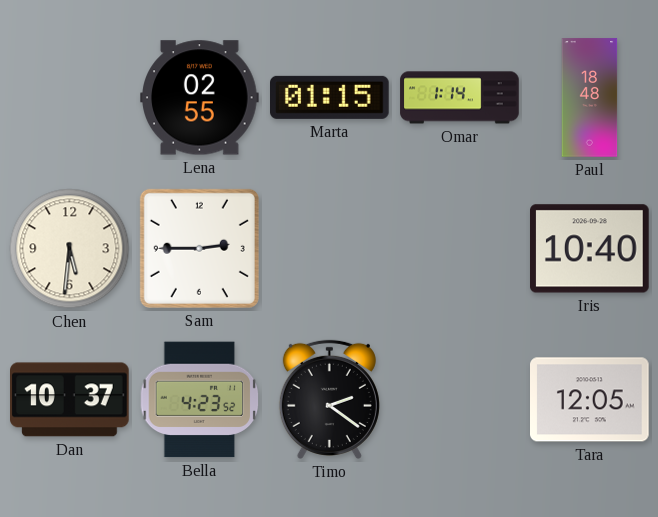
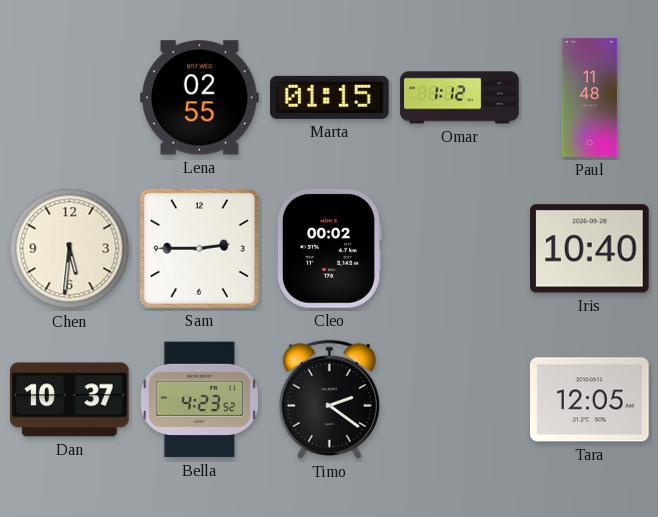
Omar: 1:14 -> 1:12
Paul: 18:48 -> 11:48
Cleo: none -> 00:02
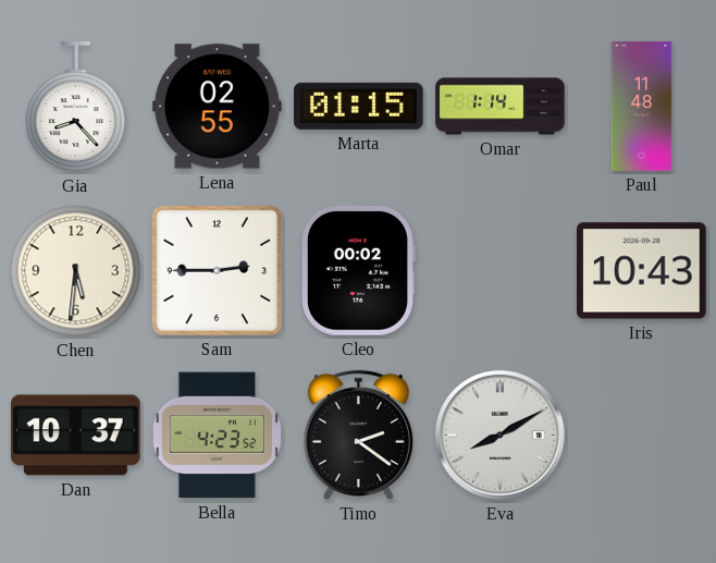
Gia: none -> 8:23
Omar: 1:12 -> 1:14
Iris: 10:40 -> 10:43
Eva: none -> 8:10
Tara: 12:05 -> none
